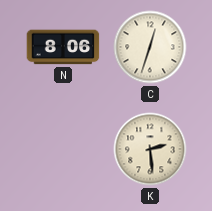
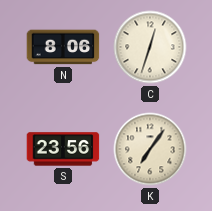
S: none -> 23:56
K: 2:29 -> 7:06
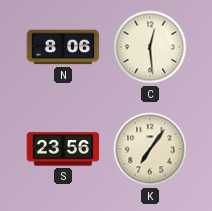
C: 12:33 -> 12:29
